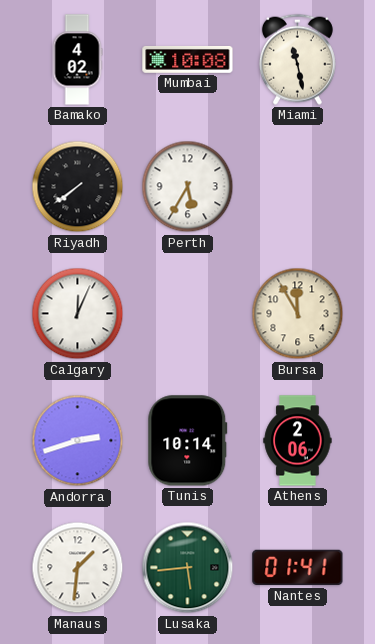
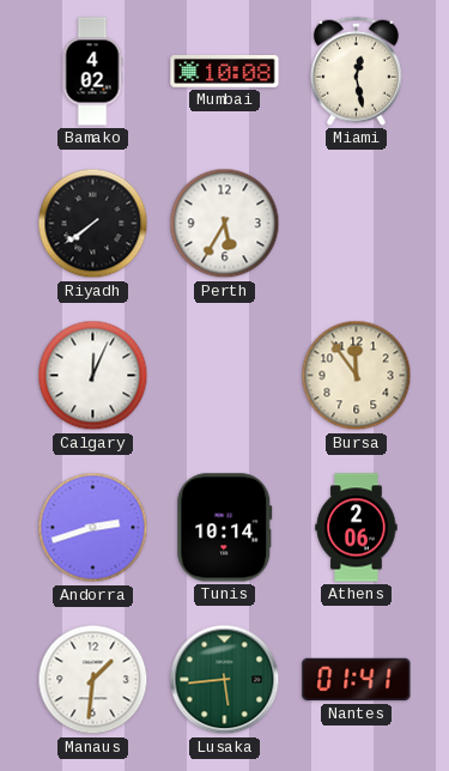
Miami: 11:28 -> 12:28
Bursa: 11:55 -> 11:54
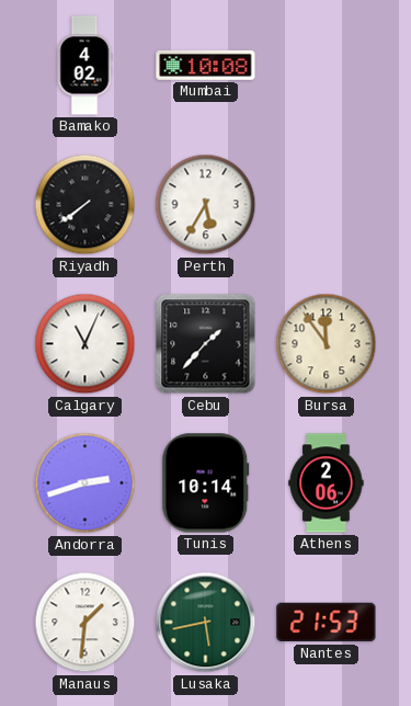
Miami: 12:28 -> none
Calgary: 12:04 -> 11:04
Cebu: none -> 1:37
Lusaka: 5:44 -> 5:43
Nantes: 01:41 -> 21:53
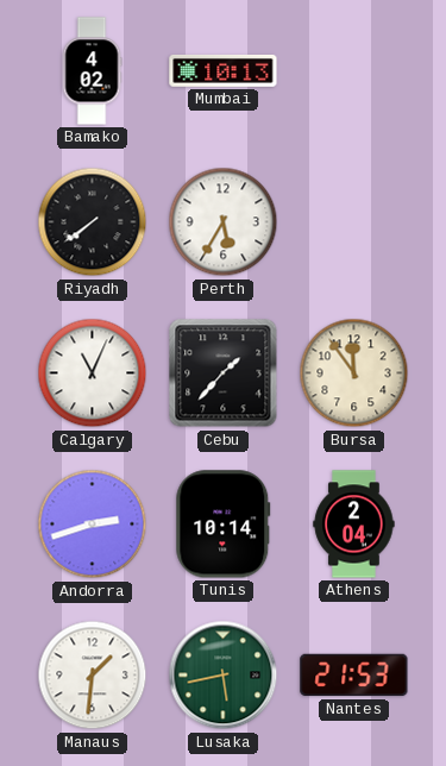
Mumbai: 10:08 -> 10:13
Athens: 2:06 -> 2:04
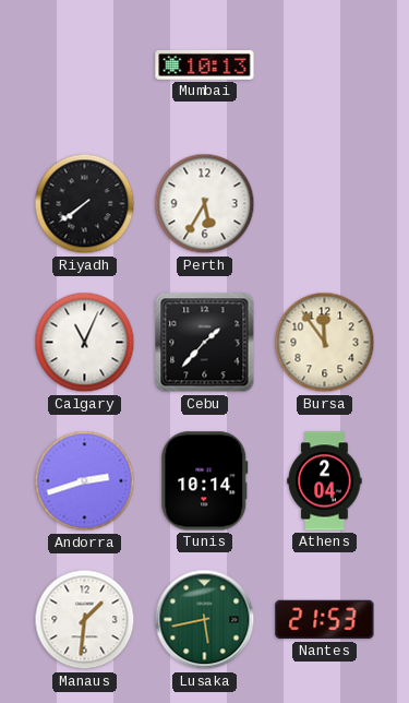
Bamako: 4:02 -> none
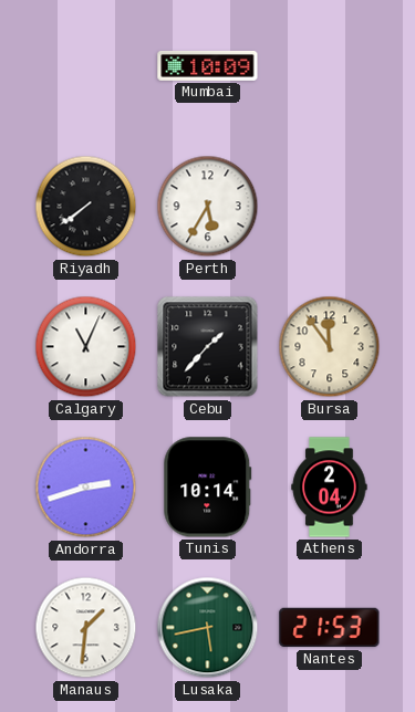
Mumbai: 10:13 -> 10:09
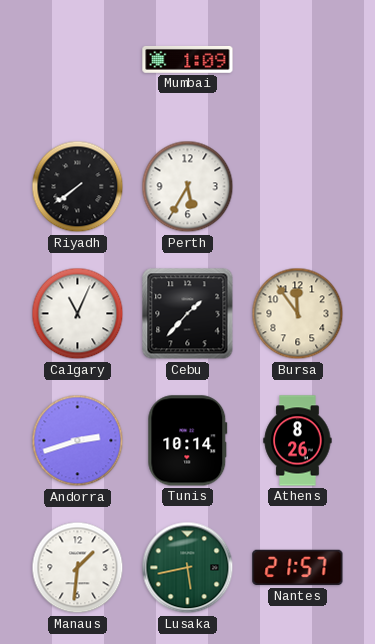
Mumbai: 10:09 -> 1:09
Athens: 2:04 -> 8:26
Nantes: 21:53 -> 21:57
